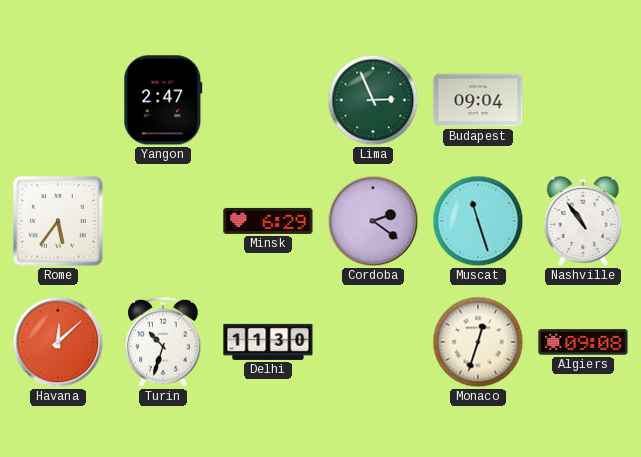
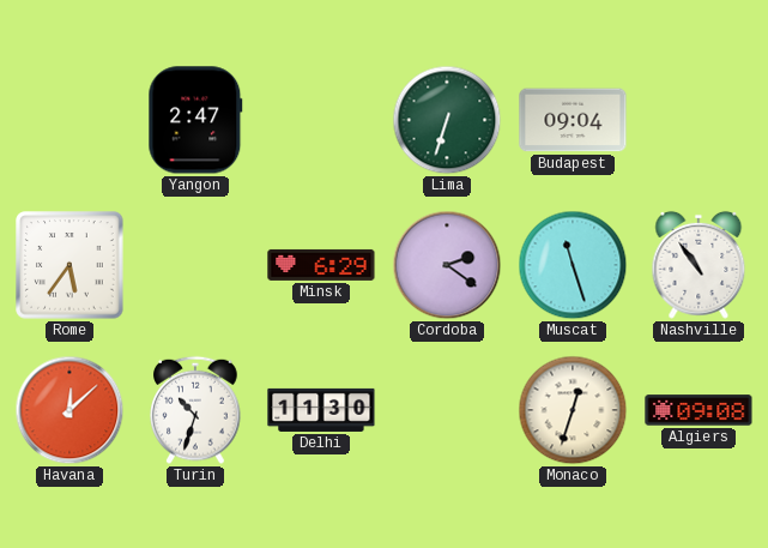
Lima: 2:56 -> 6:33
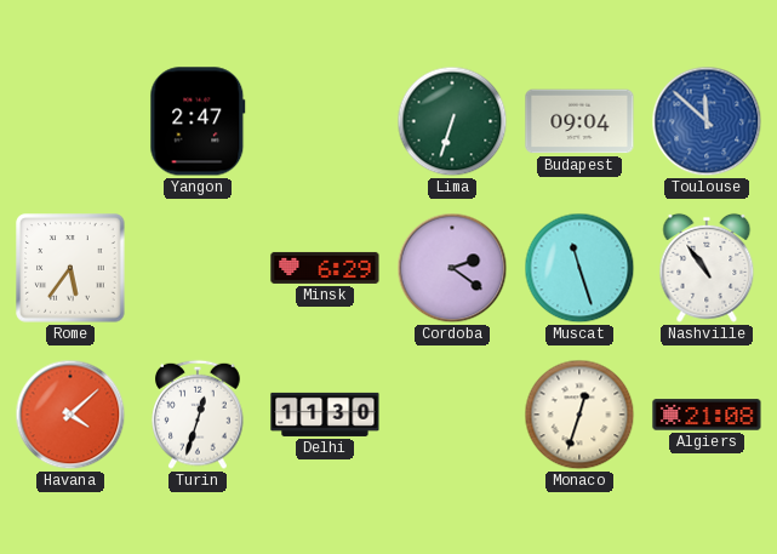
Toulouse: none -> 11:52
Havana: 12:08 -> 4:08
Turin: 10:33 -> 12:33
Algiers: 09:08 -> 21:08
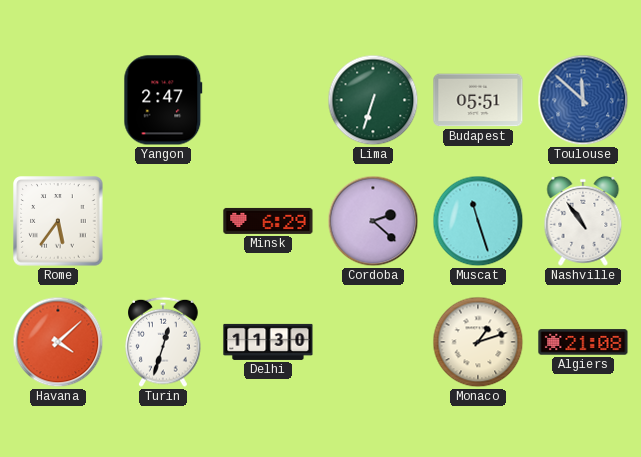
Budapest: 09:04 -> 05:51
Cordoba: 2:21 -> 2:22
Monaco: 12:33 -> 1:12
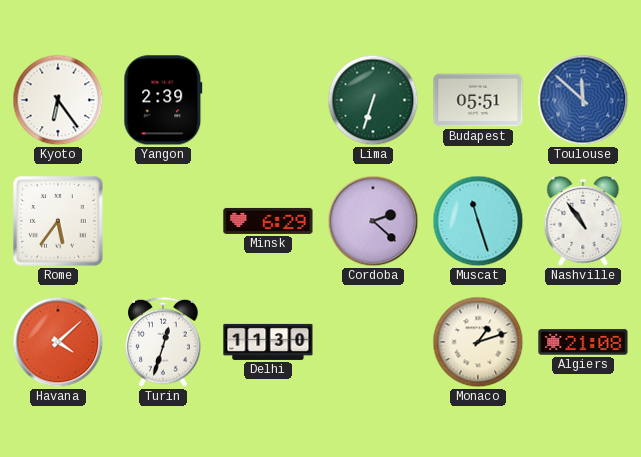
Kyoto: none -> 6:24
Yangon: 2:47 -> 2:39
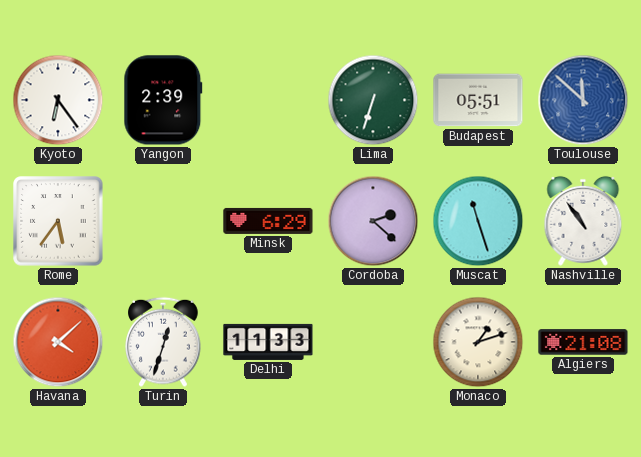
Delhi: 11:30 -> 11:33
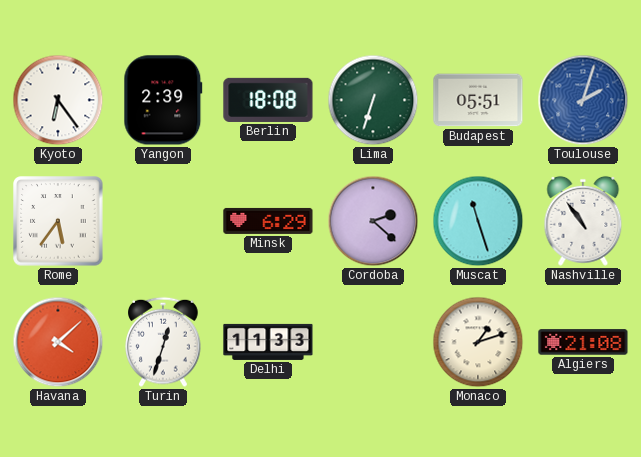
Berlin: none -> 18:08
Toulouse: 11:52 -> 2:03
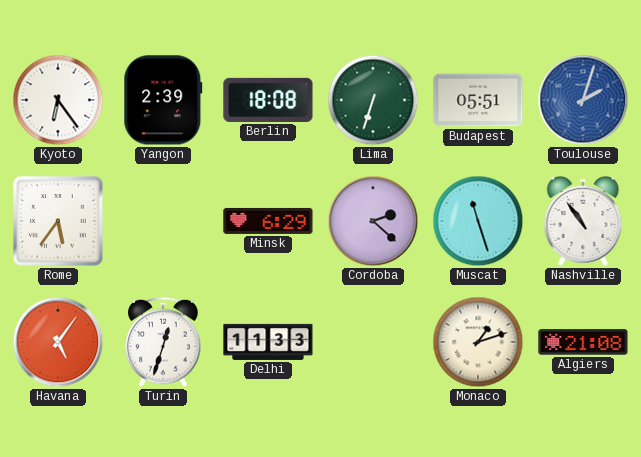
Havana: 4:08 -> 5:06
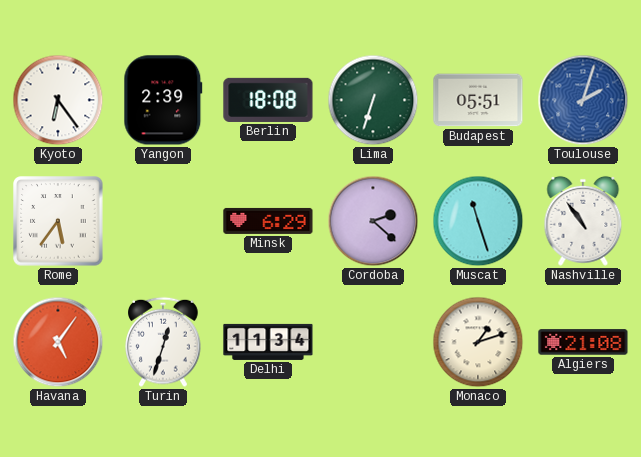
Delhi: 11:33 -> 11:34
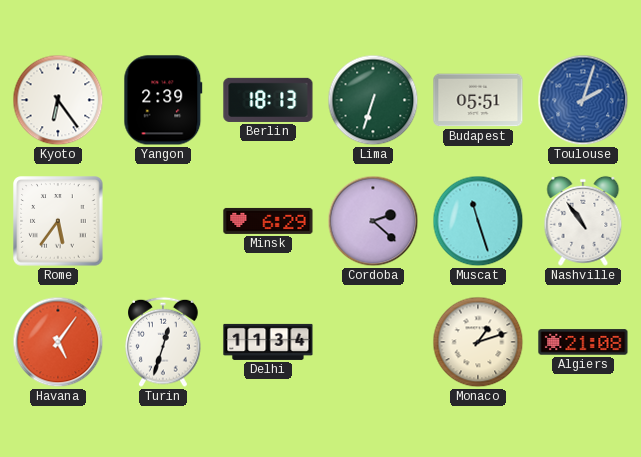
Berlin: 18:08 -> 18:13
